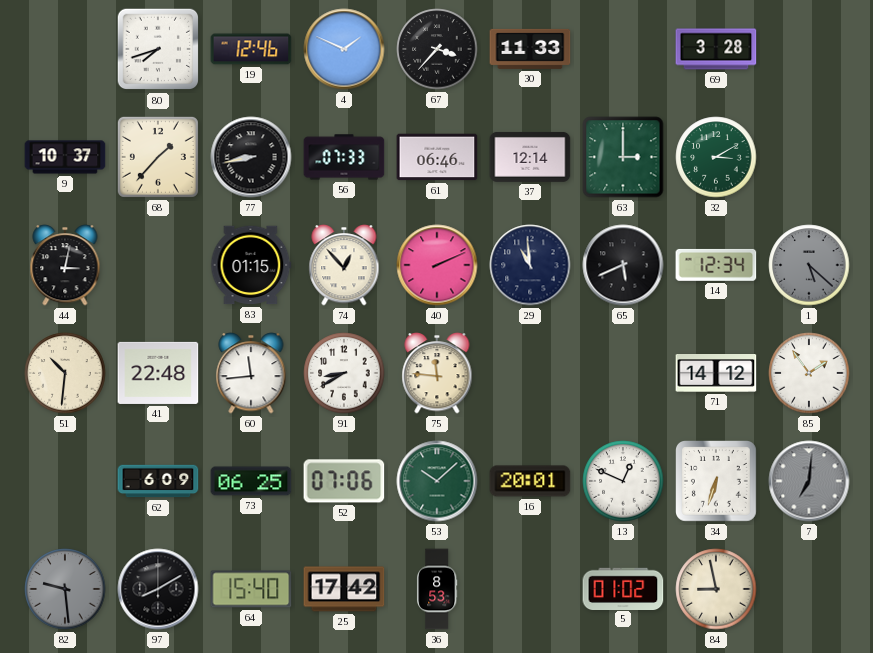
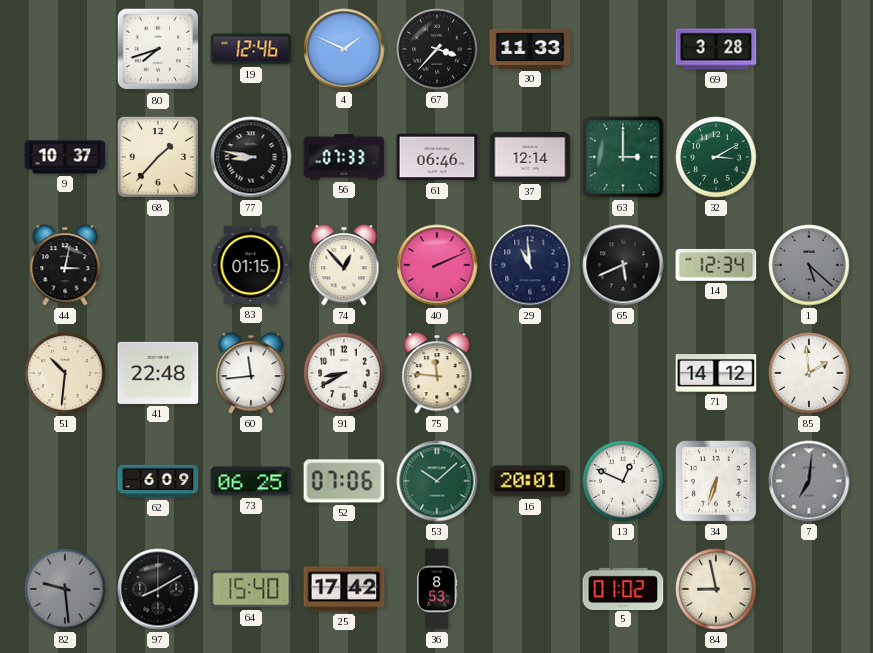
77: 8:43 -> 8:47
85: 1:54 -> 1:59
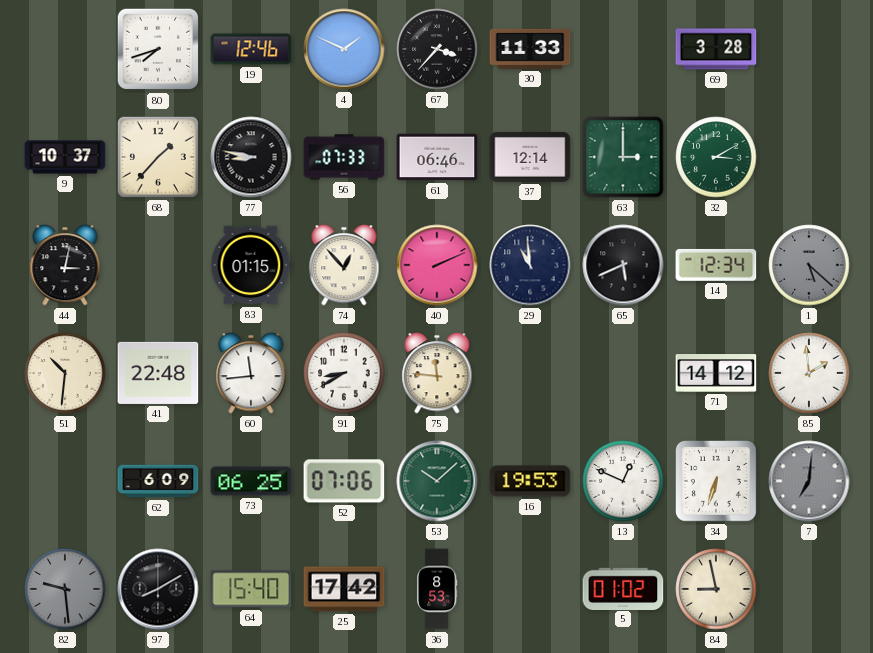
16: 20:01 -> 19:53
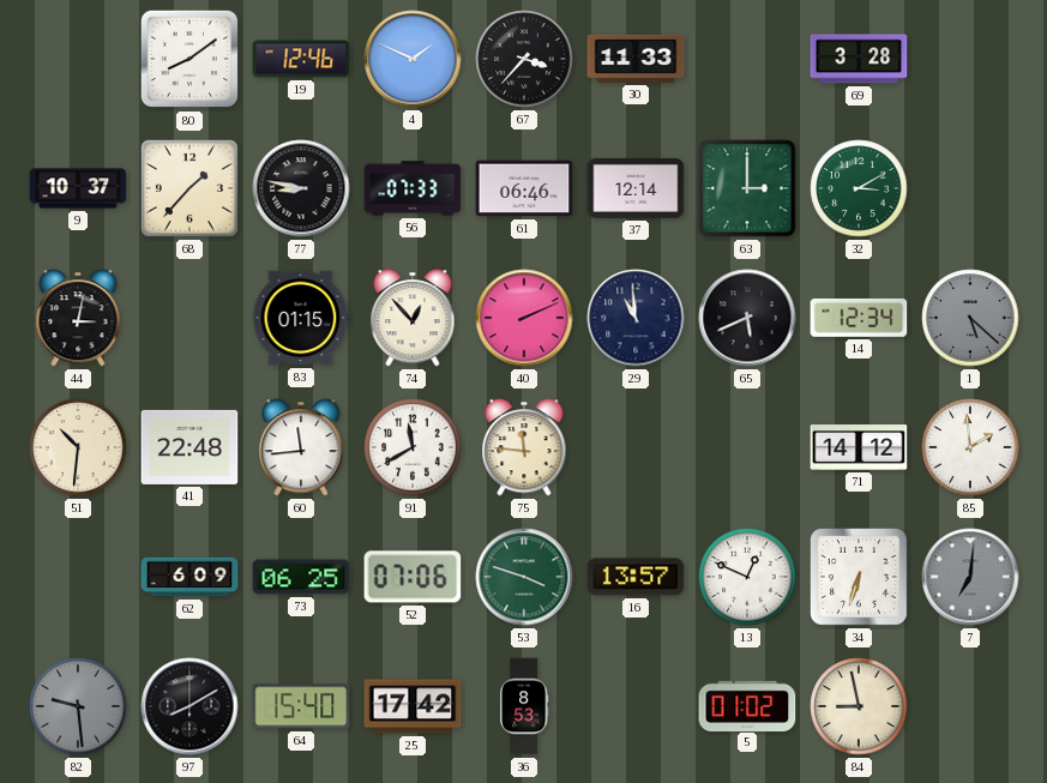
80: 7:42 -> 8:09
91: 8:40 -> 11:40
53: 10:08 -> 3:48
16: 19:53 -> 13:57
